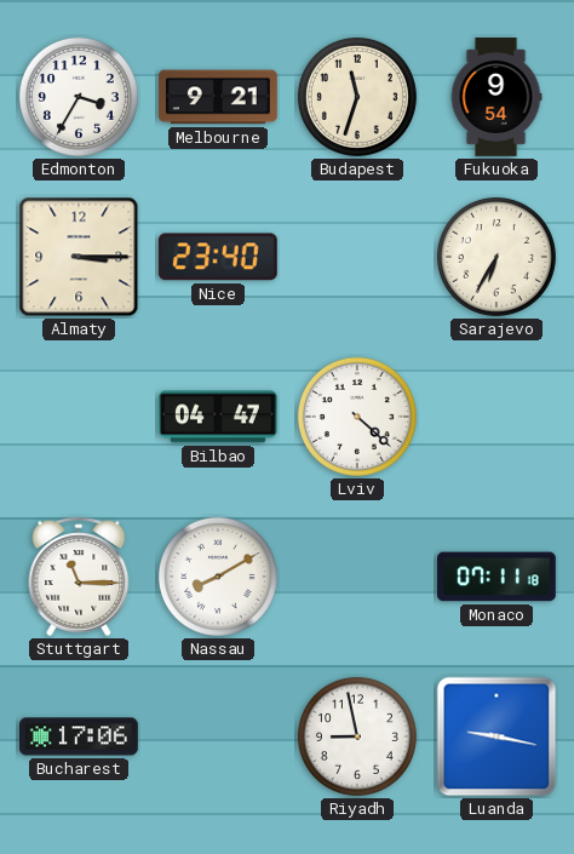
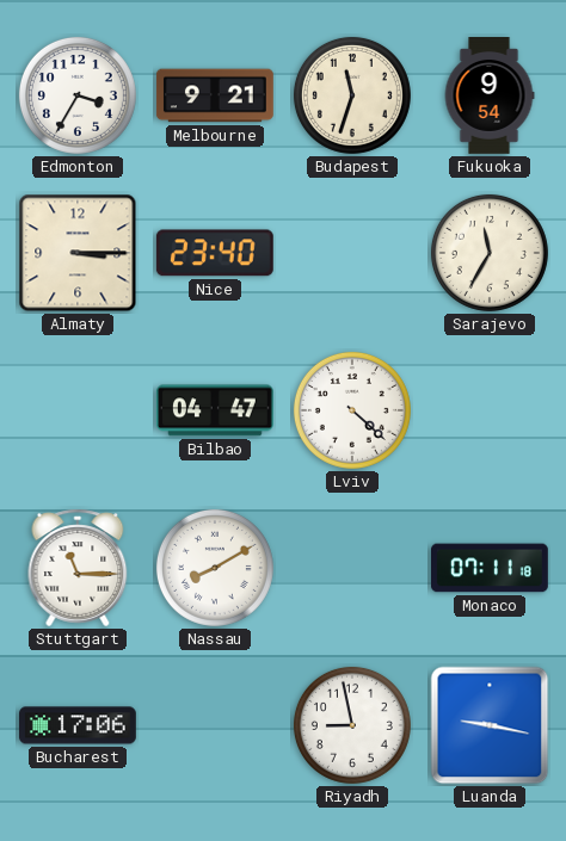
Sarajevo: 6:35 -> 11:35
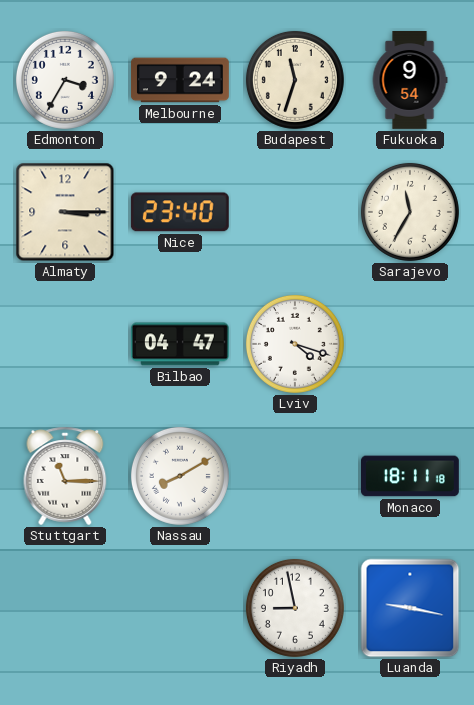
Melbourne: 9:21 -> 9:24
Lviv: 4:22 -> 4:18
Monaco: 07:11 -> 18:11
Bucharest: 17:06 -> none
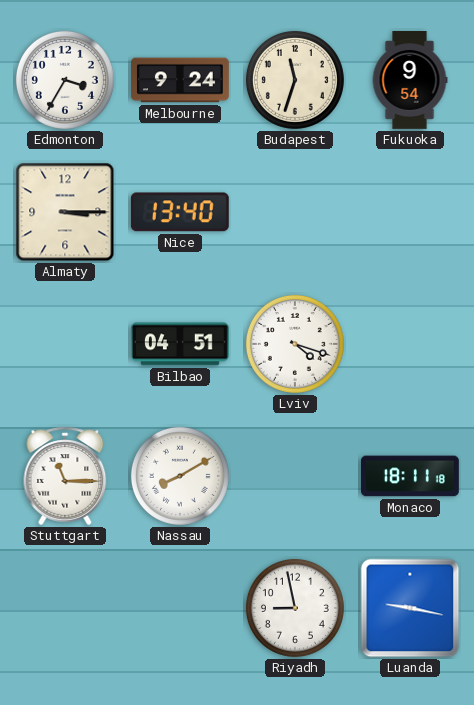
Nice: 23:40 -> 13:40
Sarajevo: 11:35 -> none
Bilbao: 04:47 -> 04:51
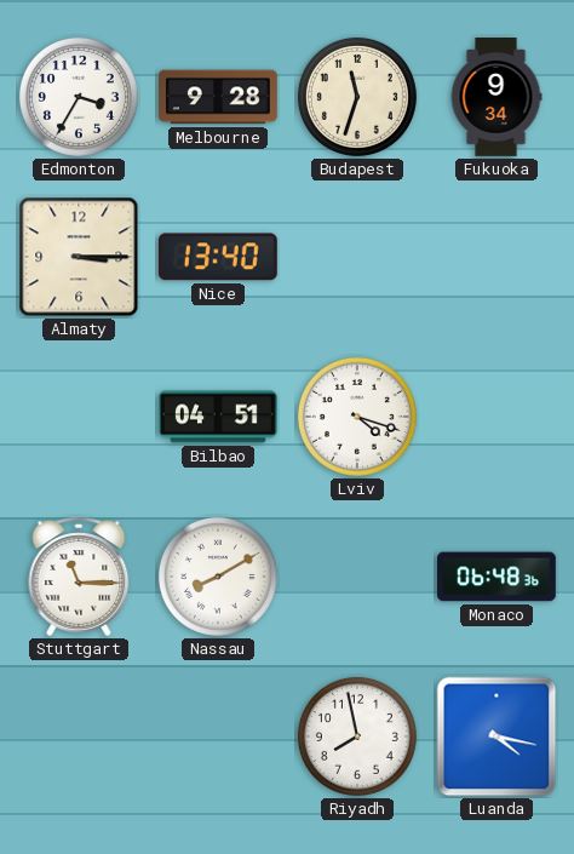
Melbourne: 9:24 -> 9:28
Fukuoka: 9:54 -> 9:34
Monaco: 18:11 -> 06:48
Riyadh: 8:58 -> 7:58
Luanda: 9:17 -> 4:17
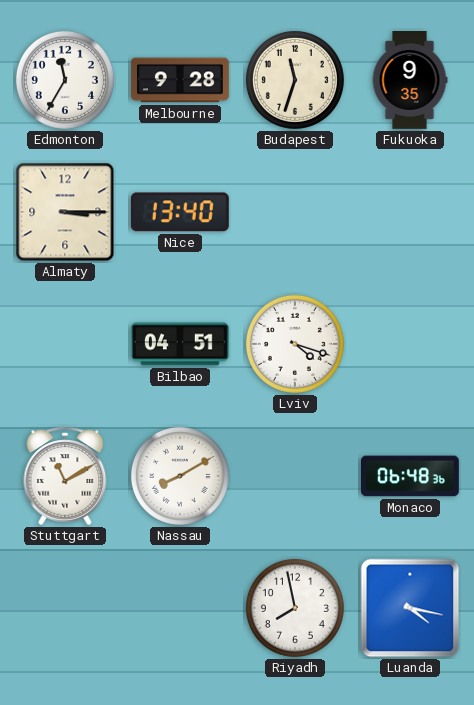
Edmonton: 3:35 -> 11:35
Fukuoka: 9:34 -> 9:35
Stuttgart: 11:15 -> 11:10
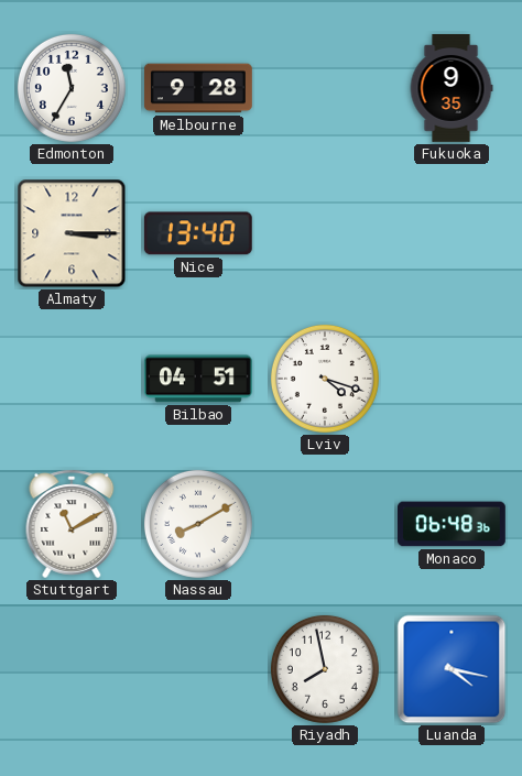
Budapest: 11:33 -> none
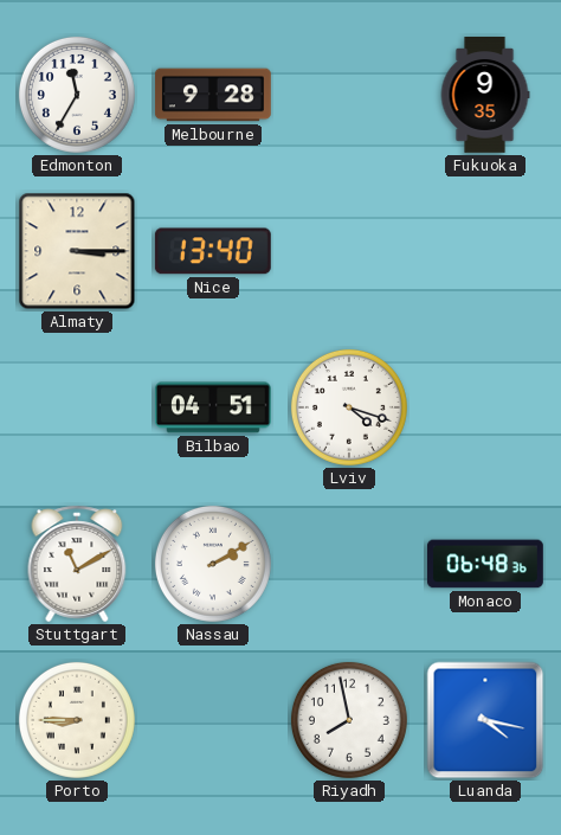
Nassau: 8:10 -> 2:10
Porto: none -> 8:45
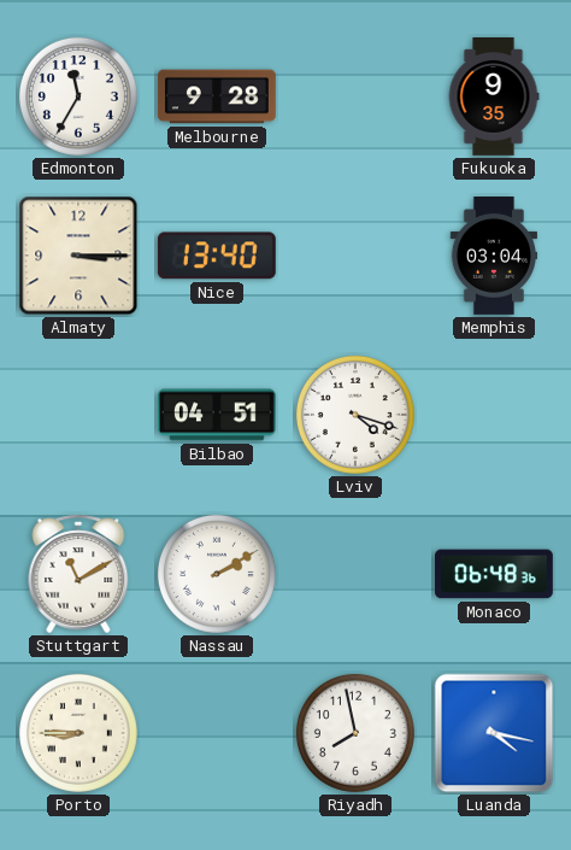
Memphis: none -> 03:04
